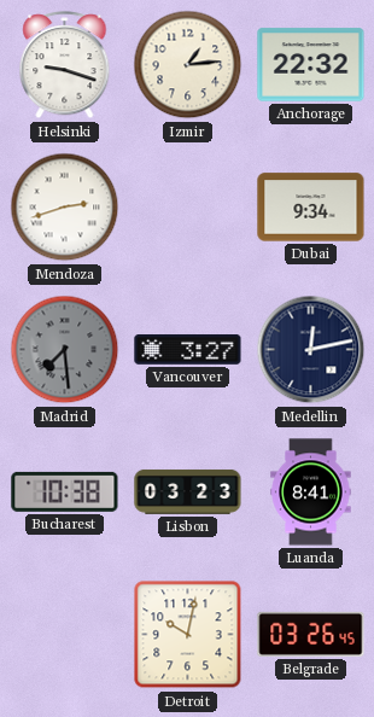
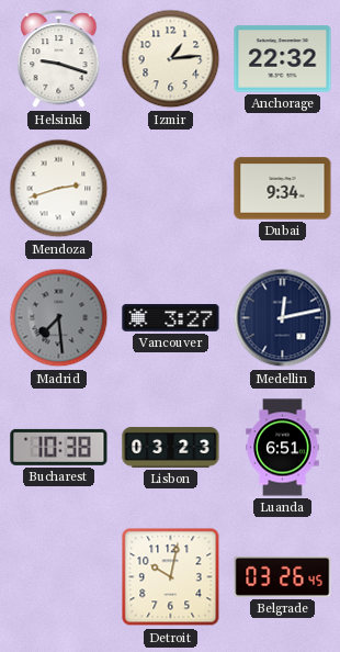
Luanda: 8:41 -> 6:51
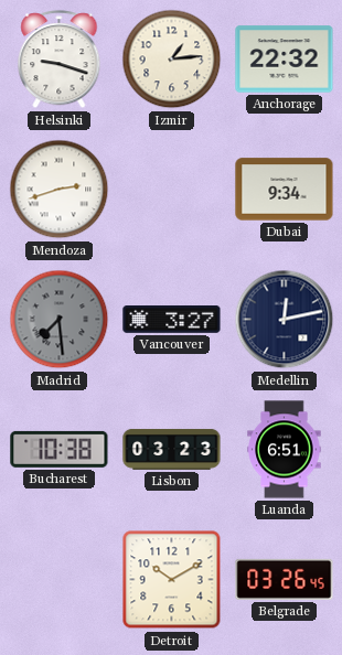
Detroit: 10:02 -> 10:10
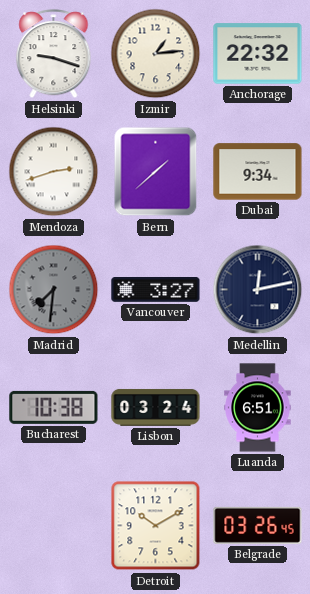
Bern: none -> 1:38
Madrid: 7:29 -> 7:31
Lisbon: 03:23 -> 03:24
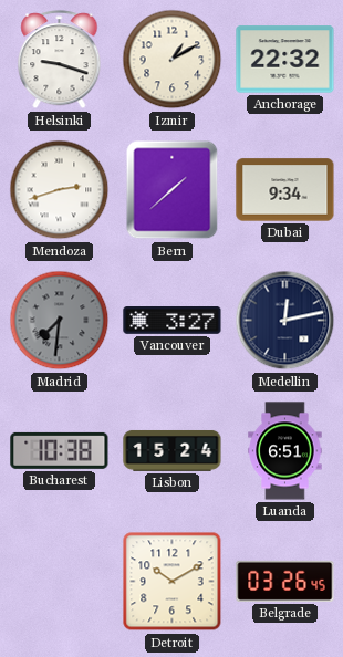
Izmir: 1:14 -> 1:10
Lisbon: 03:24 -> 15:24
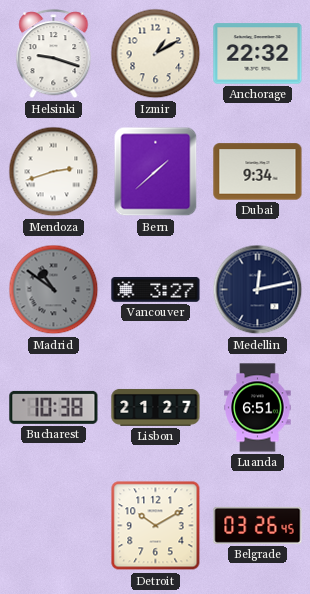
Madrid: 7:31 -> 10:51
Lisbon: 15:24 -> 21:27
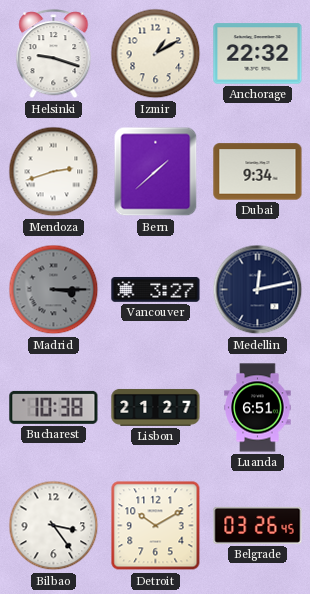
Madrid: 10:51 -> 3:15
Bilbao: none -> 3:24
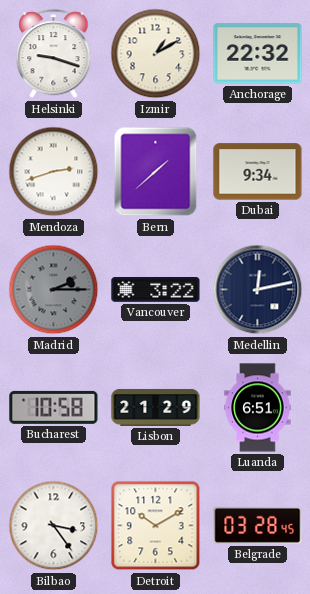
Madrid: 3:15 -> 2:15
Vancouver: 3:27 -> 3:22
Bucharest: 10:38 -> 10:58
Lisbon: 21:27 -> 21:29
Belgrade: 03:26 -> 03:28
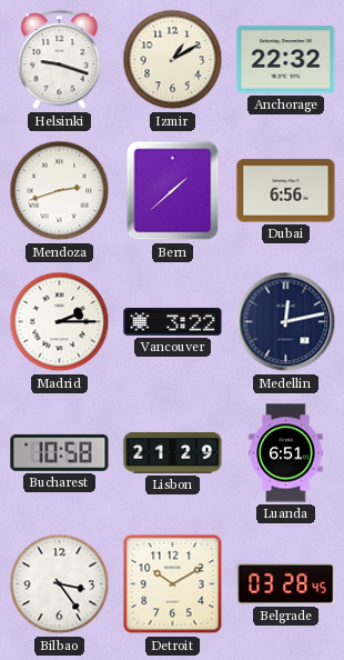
Dubai: 9:34 -> 6:56
Madrid dial: grey -> white
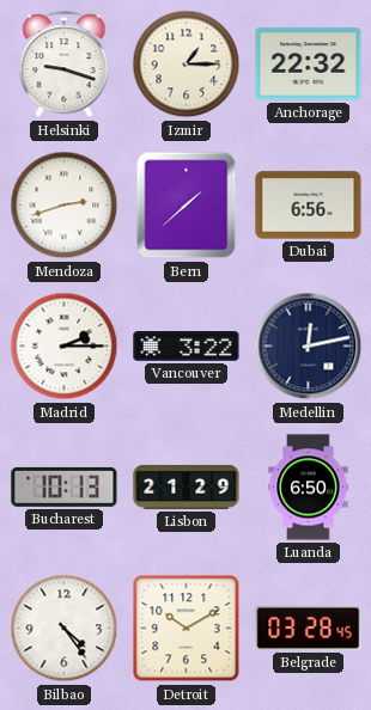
Izmir: 1:10 -> 1:15
Bucharest: 10:58 -> 10:13
Luanda: 6:51 -> 6:50
Bilbao: 3:24 -> 4:24
